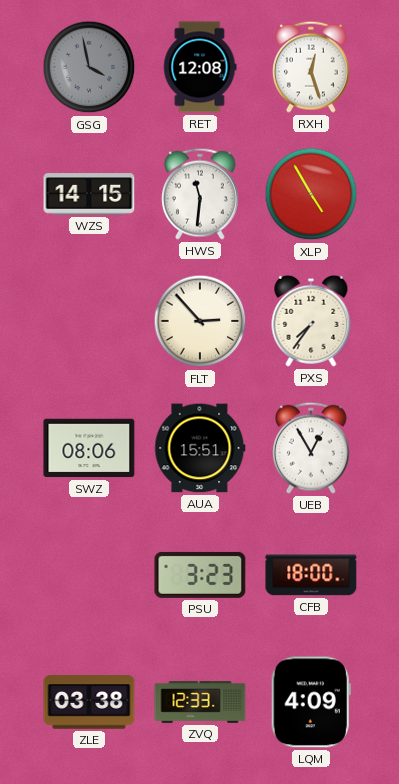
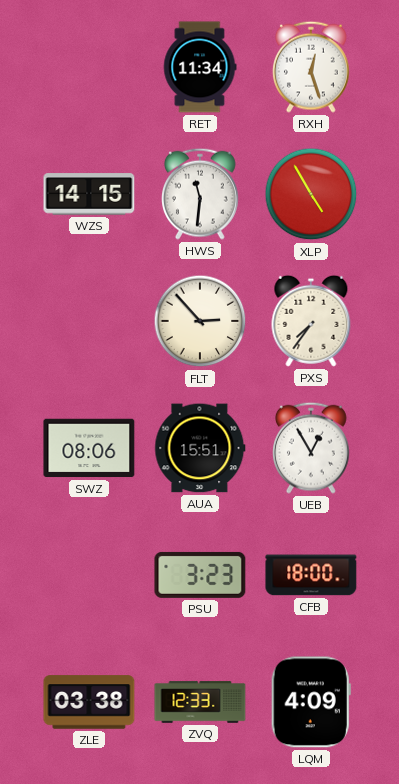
GSG: 3:58 -> none
RET: 12:08 -> 11:34
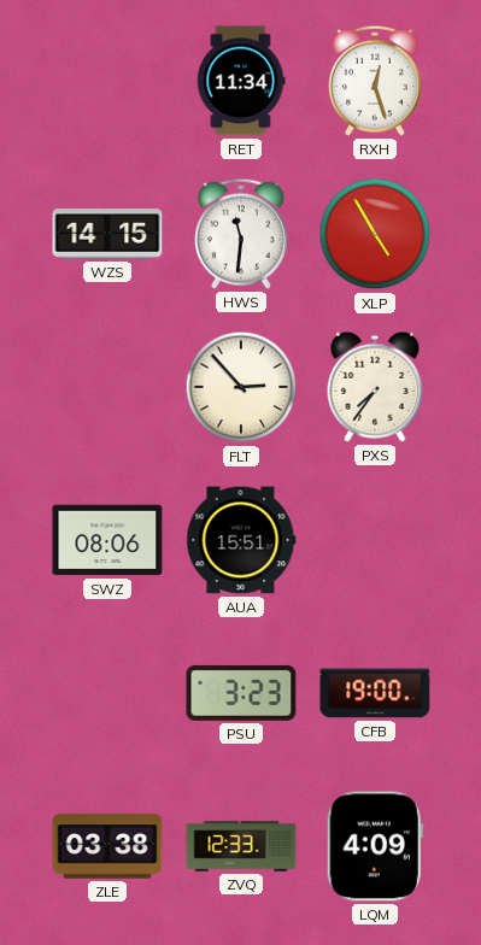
UEB: 12:55 -> none
CFB: 18:00 -> 19:00
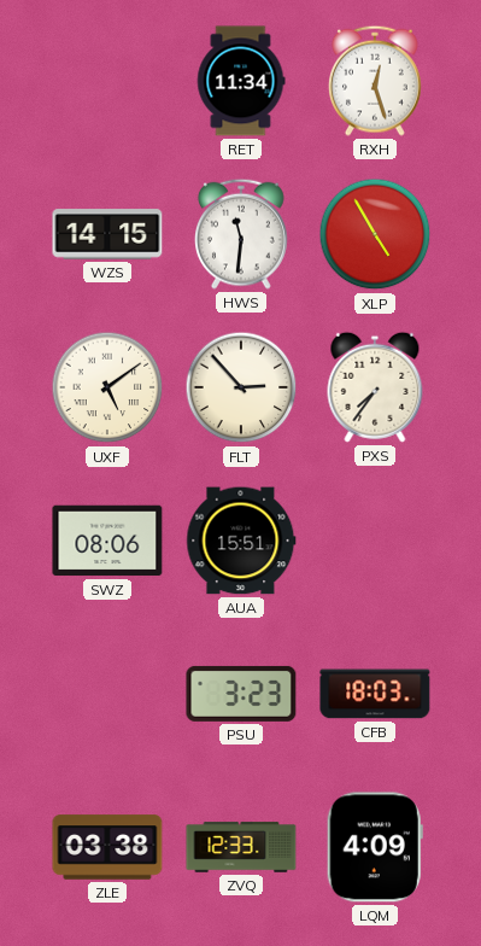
UXF: none -> 5:09
CFB: 19:00 -> 18:03
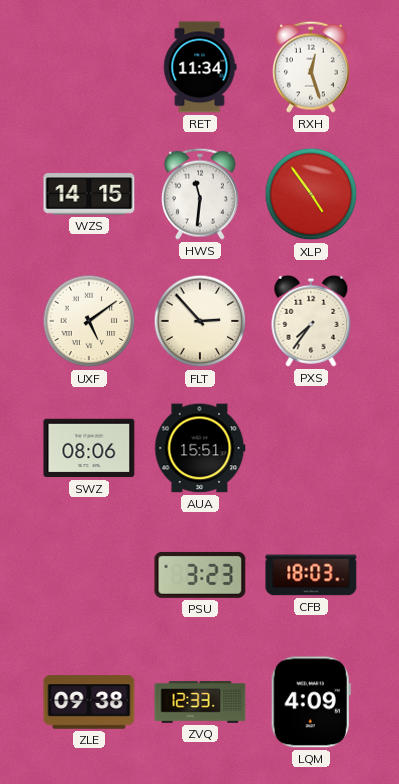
XLP: 4:55 -> 4:54
ZLE: 03:38 -> 09:38
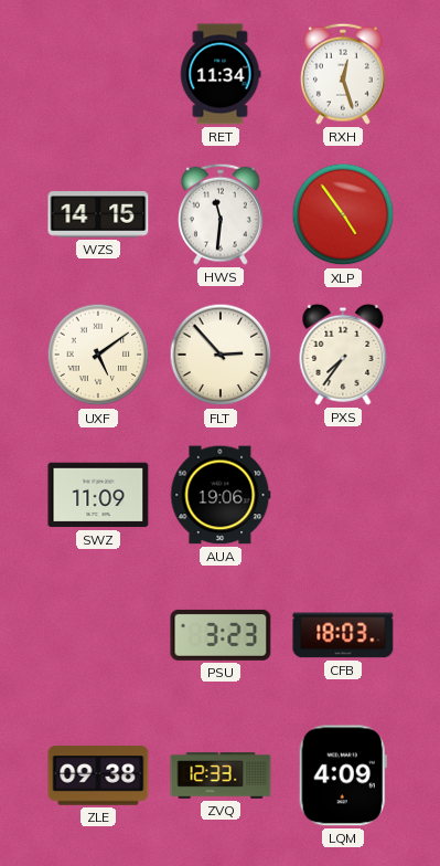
SWZ: 08:06 -> 11:09
AUA: 15:51 -> 19:06
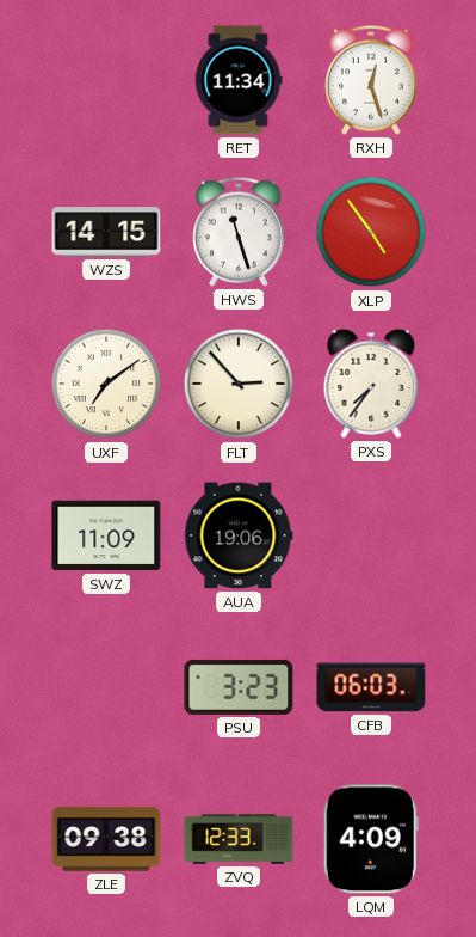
HWS: 11:31 -> 11:27
UXF: 5:09 -> 7:09
CFB: 18:03 -> 06:03
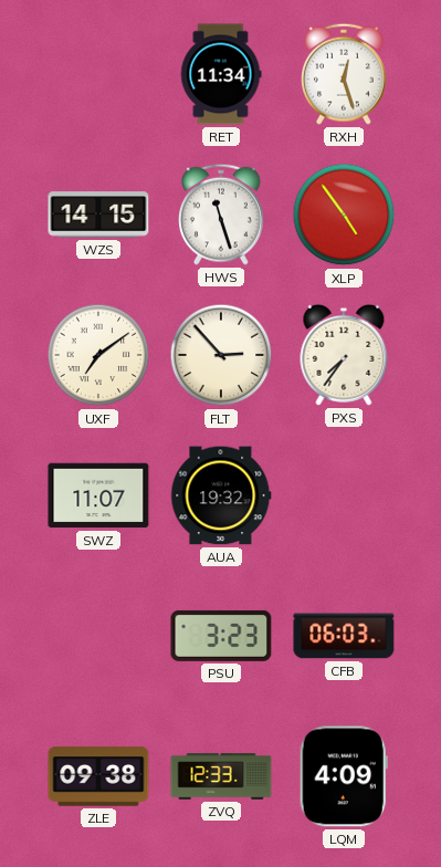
SWZ: 11:09 -> 11:07
AUA: 19:06 -> 19:32
